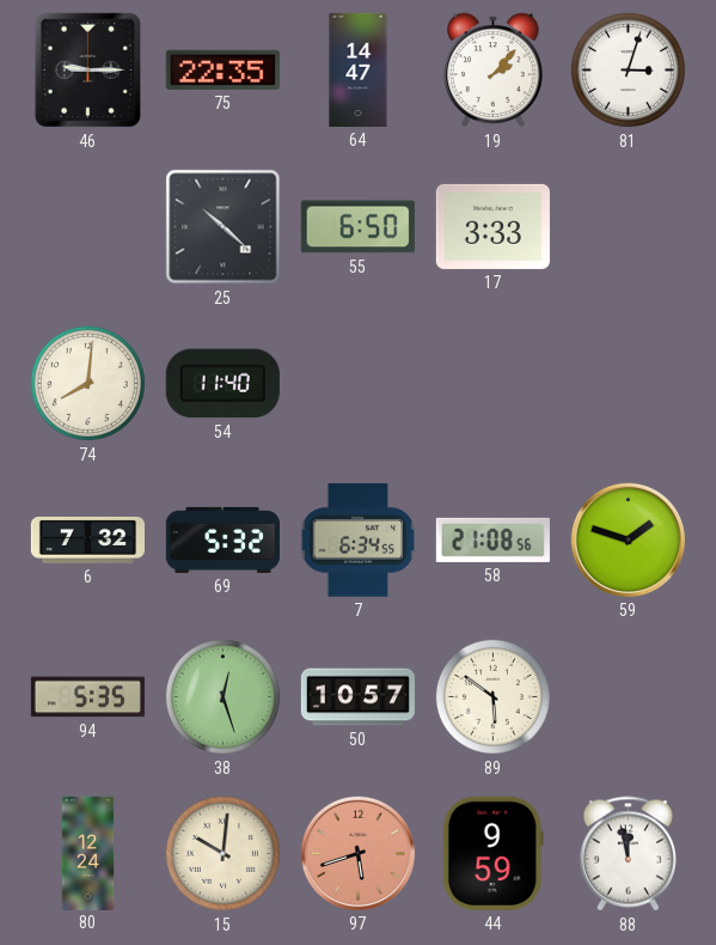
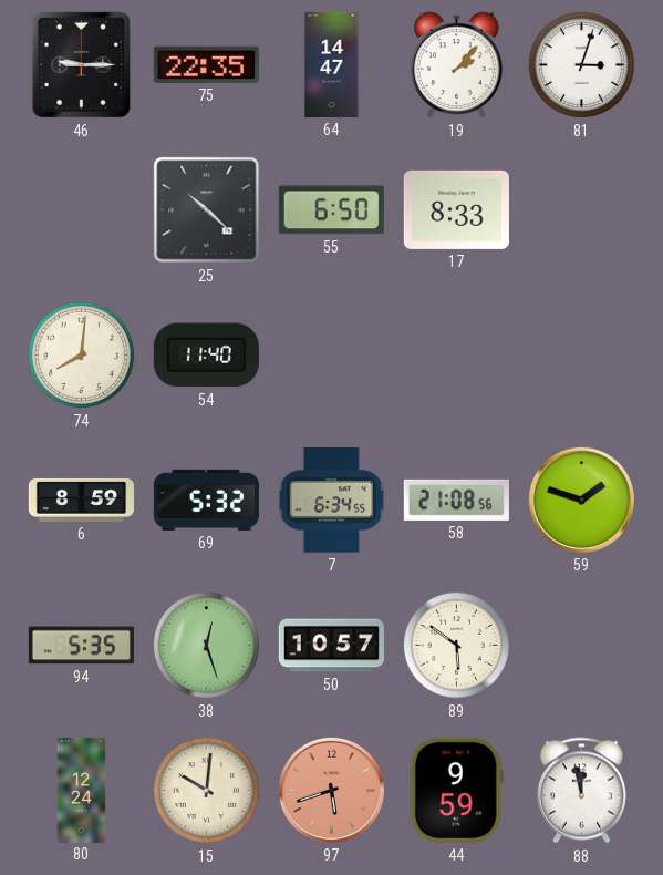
17: 3:33 -> 8:33
6: 7:32 -> 8:59
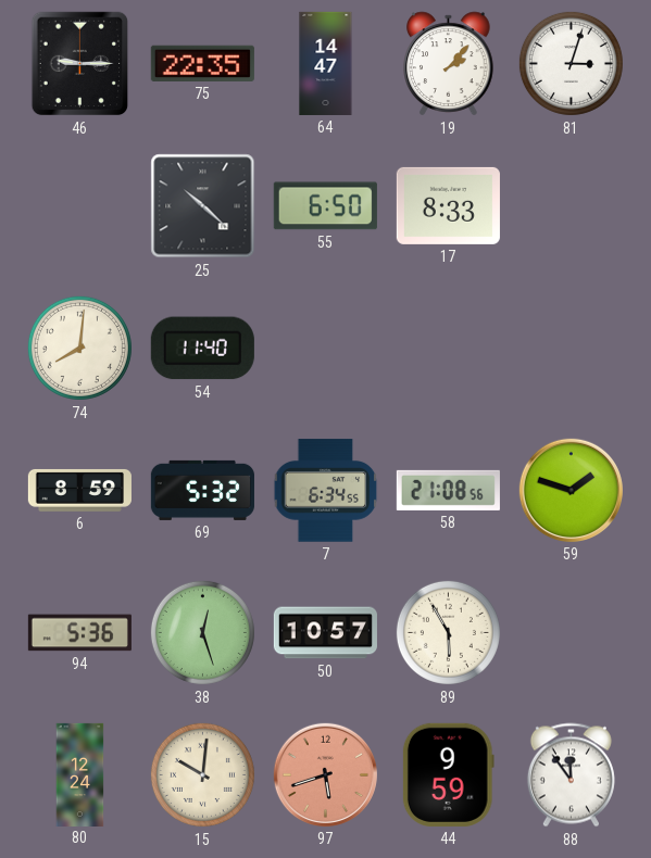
94: 5:35 -> 5:36
89: 5:51 -> 5:55
88: 11:58 -> 11:54
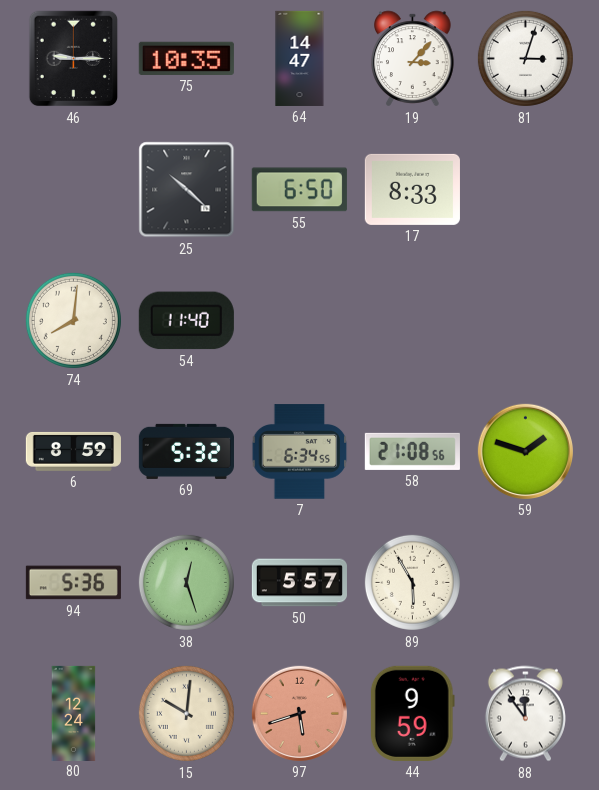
75: 22:35 -> 10:35
19: 2:07 -> 3:07
50: 10:57 -> 5:57
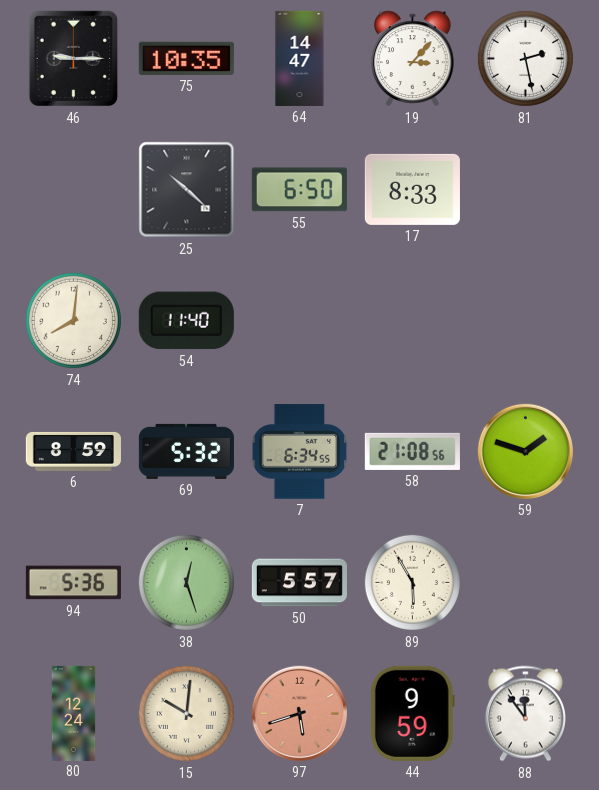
81: 3:03 -> 2:28
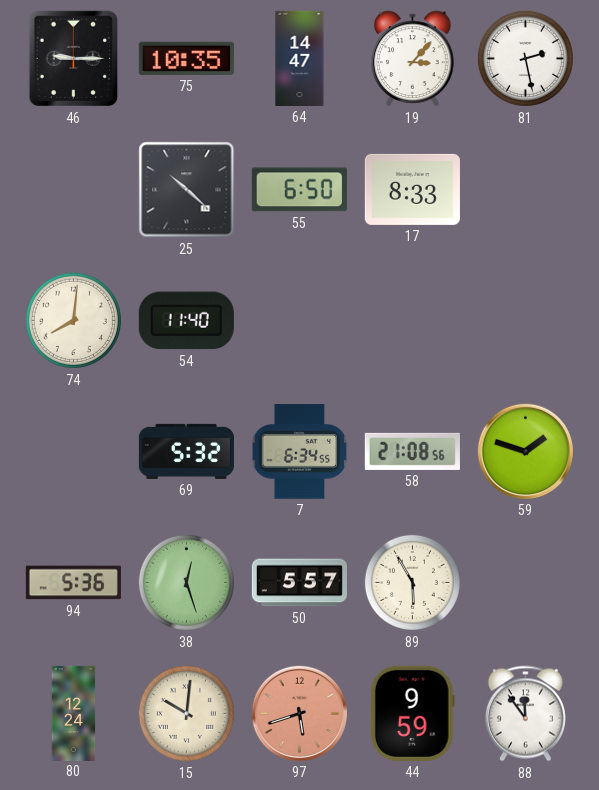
6: 8:59 -> none
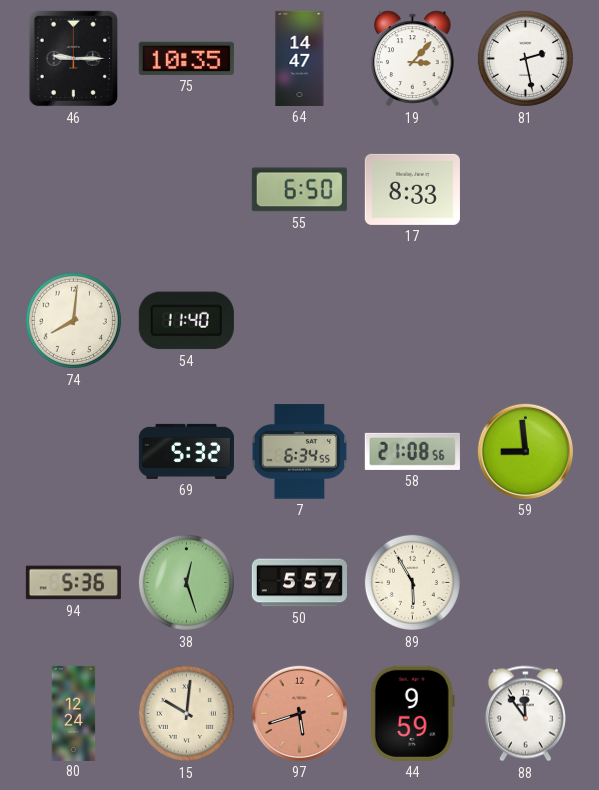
25: 10:22 -> none
59: 1:48 -> 8:59
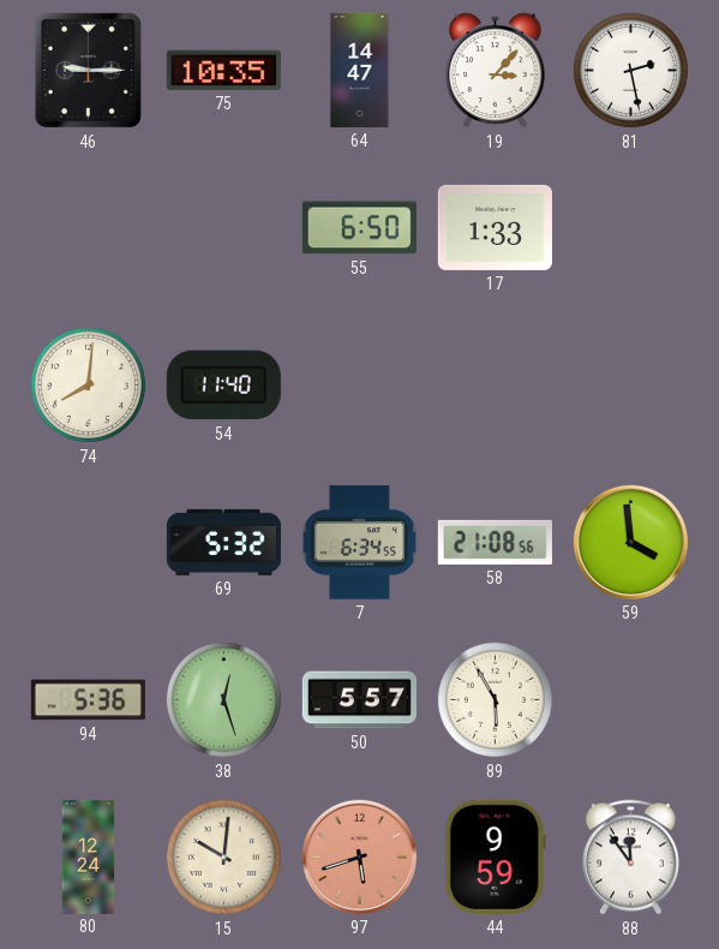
17: 8:33 -> 1:33
59: 8:59 -> 3:59
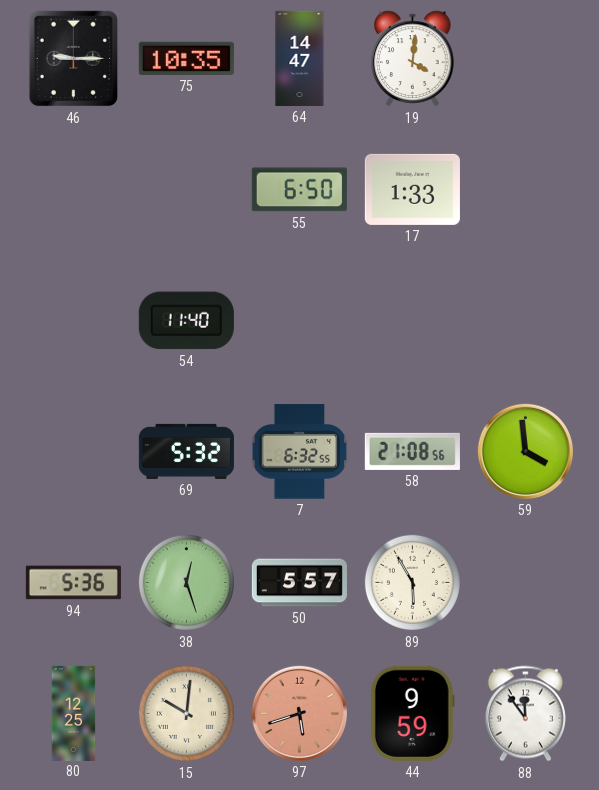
19: 3:07 -> 4:01
81: 2:28 -> none
74: 8:01 -> none
7: 6:34 -> 6:32
80: 12:24 -> 12:25
